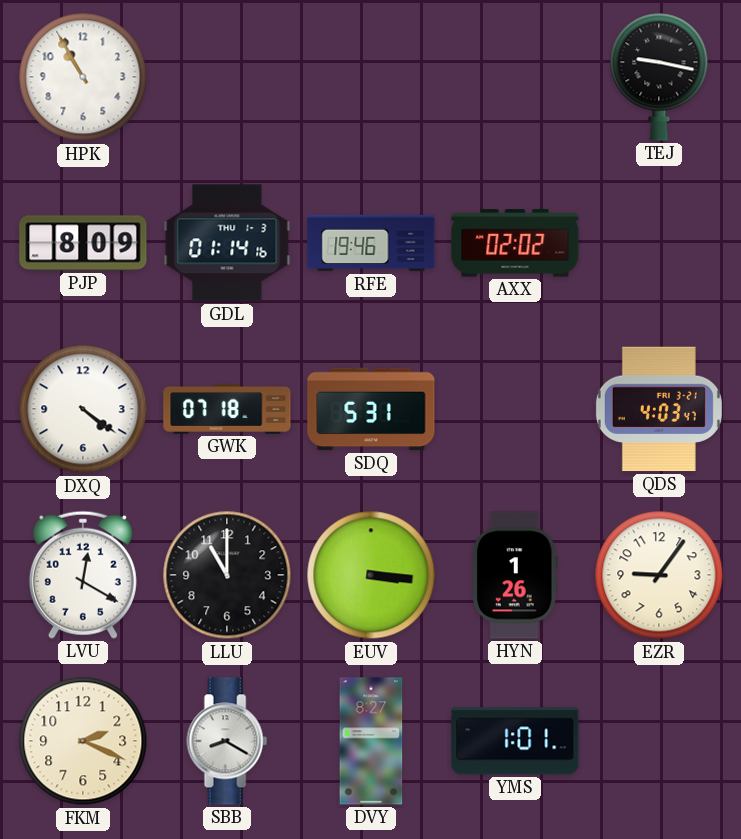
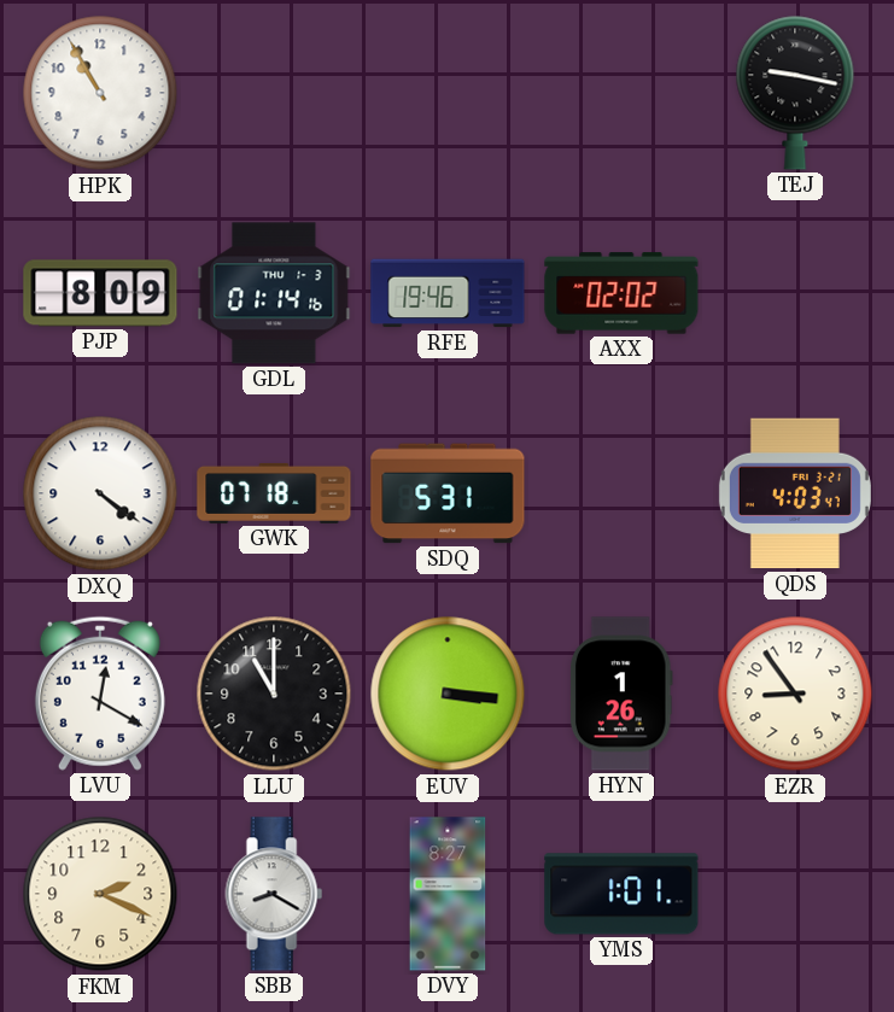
EZR: 9:06 -> 8:54
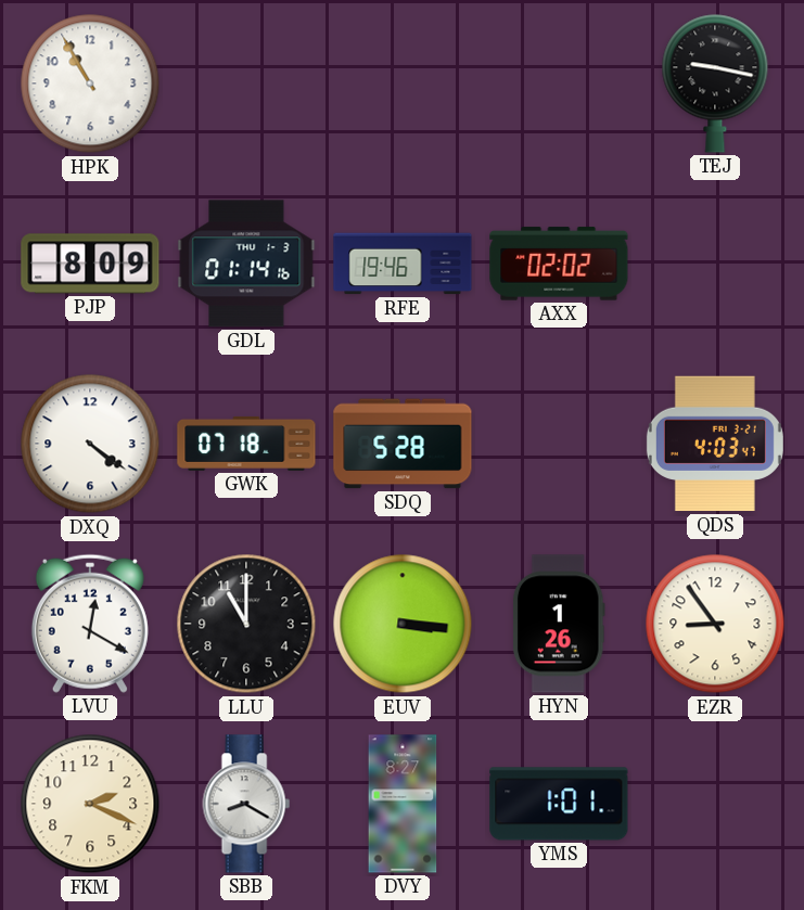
SDQ: 5:31 -> 5:28
